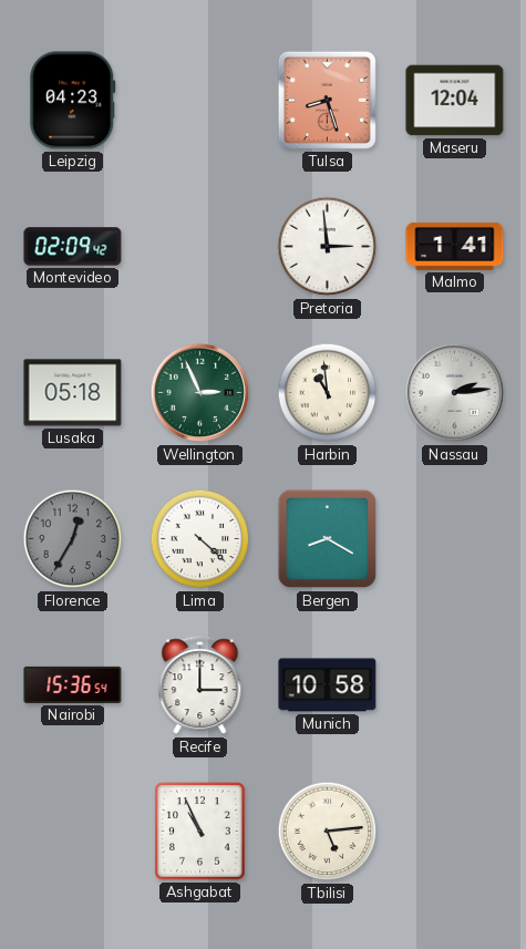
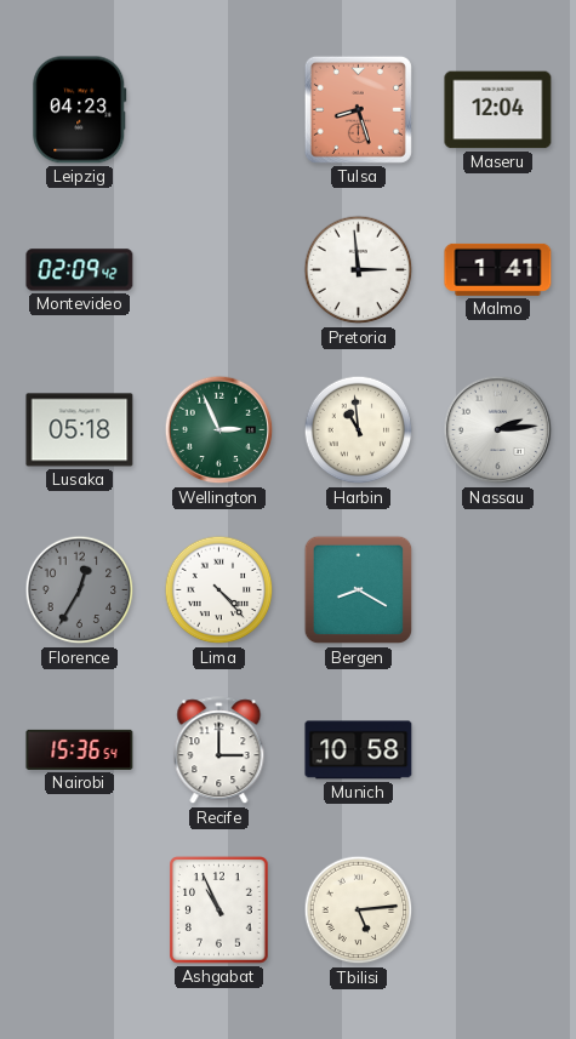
Lima: 4:22 -> 4:23
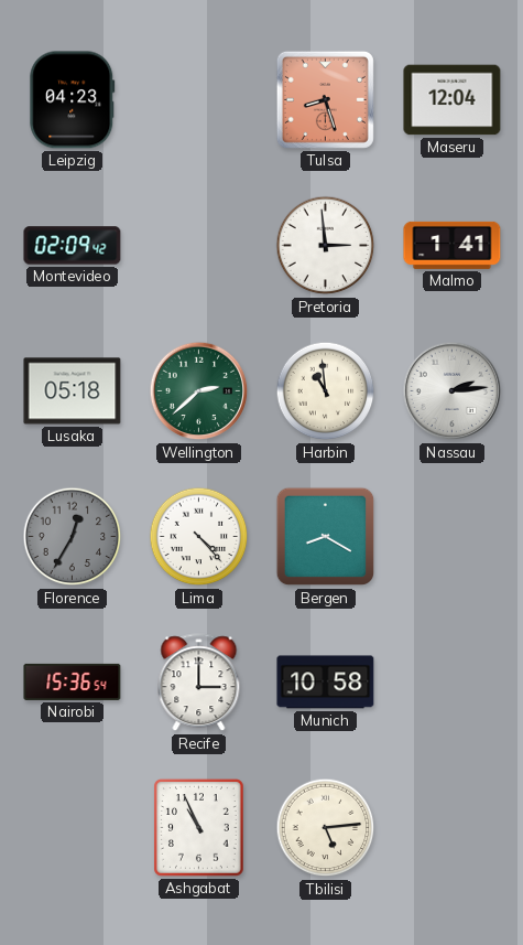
Wellington: 2:56 -> 2:38
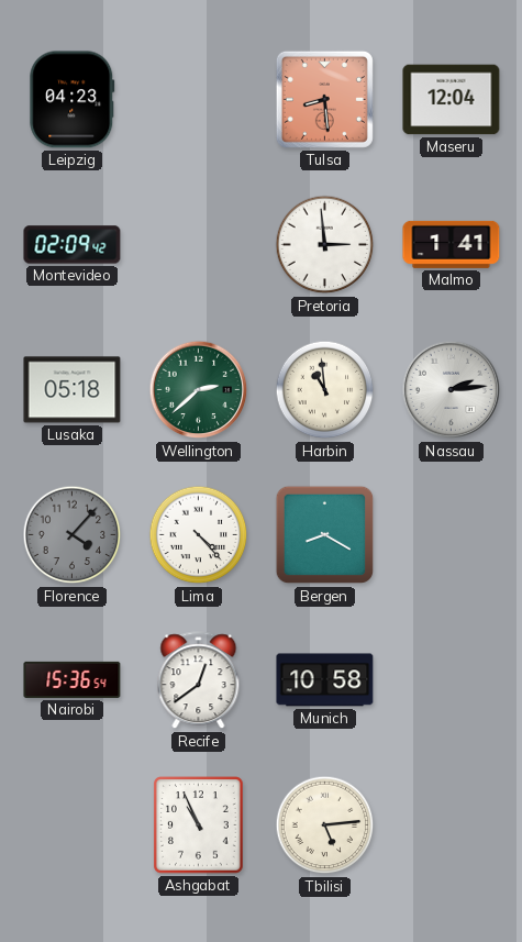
Tulsa: 8:27 -> 8:29
Florence: 12:35 -> 4:07
Recife: 3:00 -> 12:39
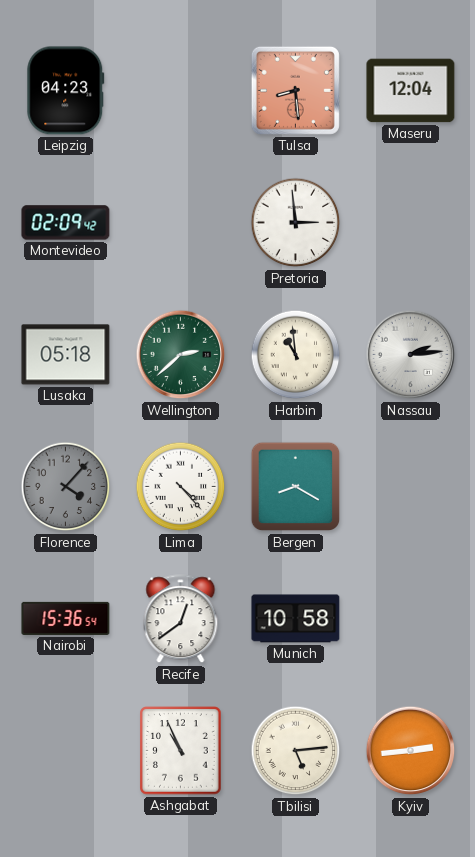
Malmo: 1:41 -> none
Kyiv: none -> 2:44
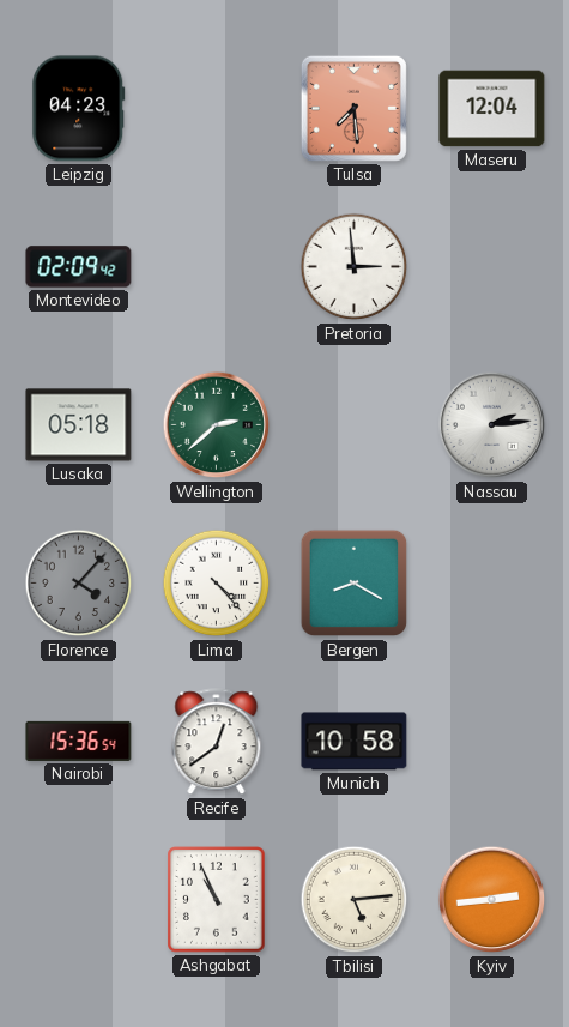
Tulsa: 8:29 -> 7:29
Harbin: 10:59 -> none
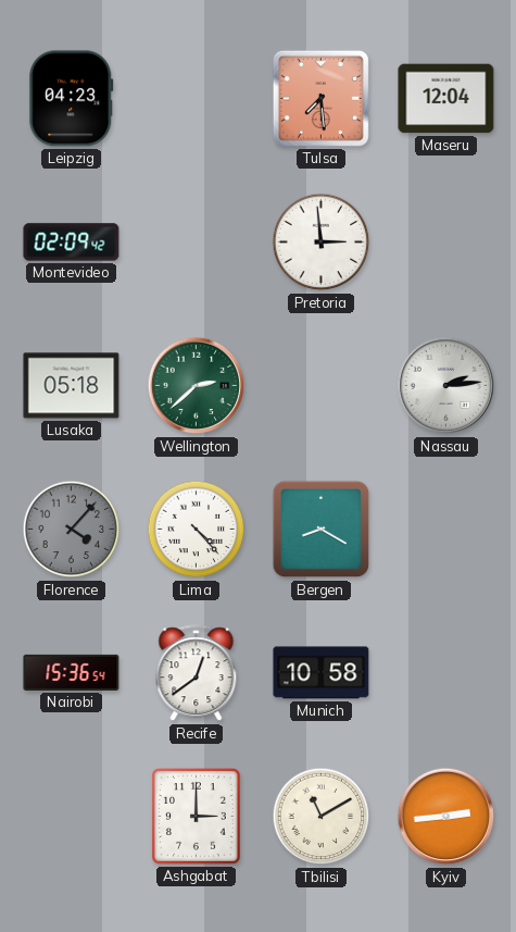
Ashgabat: 10:56 -> 3:00
Tbilisi: 5:14 -> 11:10
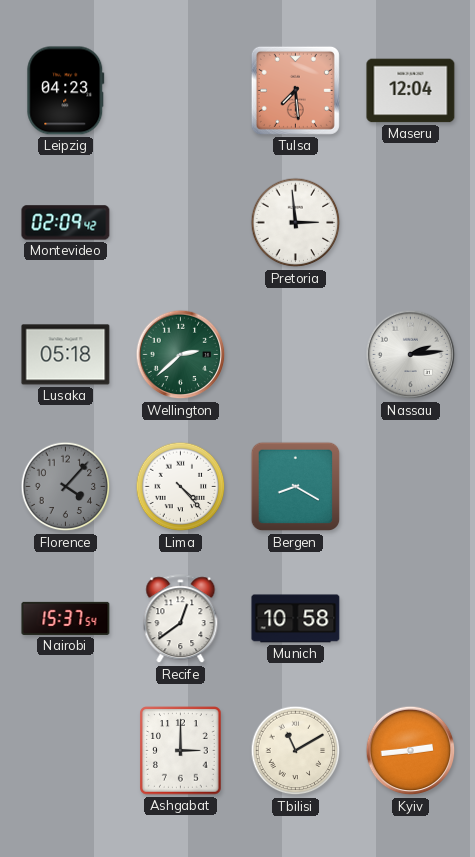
Nairobi: 15:36 -> 15:37
